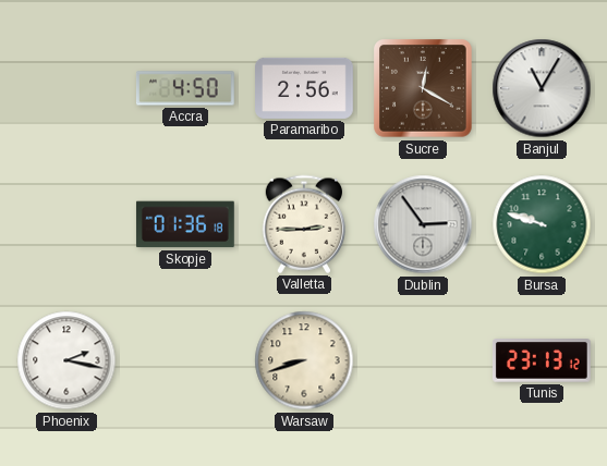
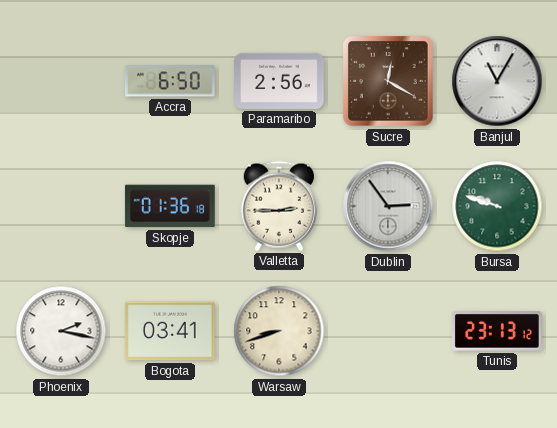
Accra: 4:50 -> 6:50
Bogota: none -> 03:41
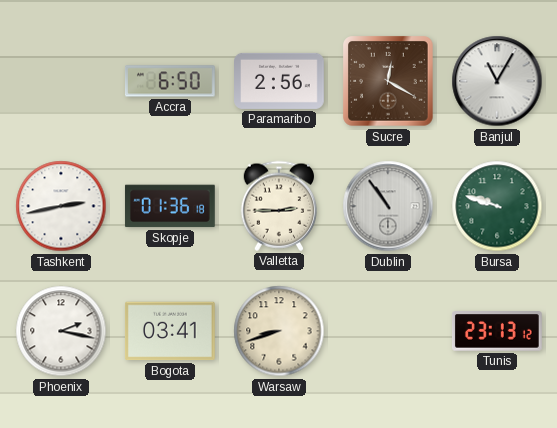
Tashkent: none -> 2:43
Dublin: 2:54 -> 10:54
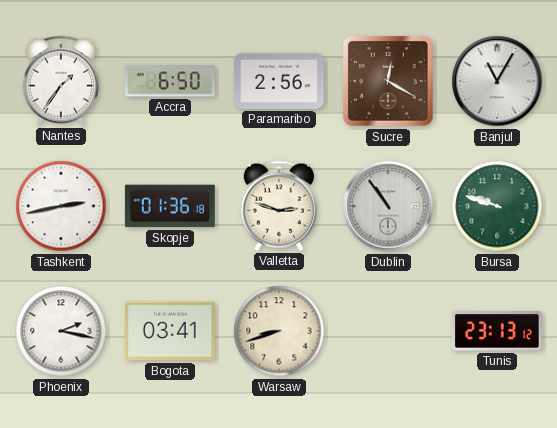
Nantes: none -> 1:36
Valletta: 2:45 -> 2:48
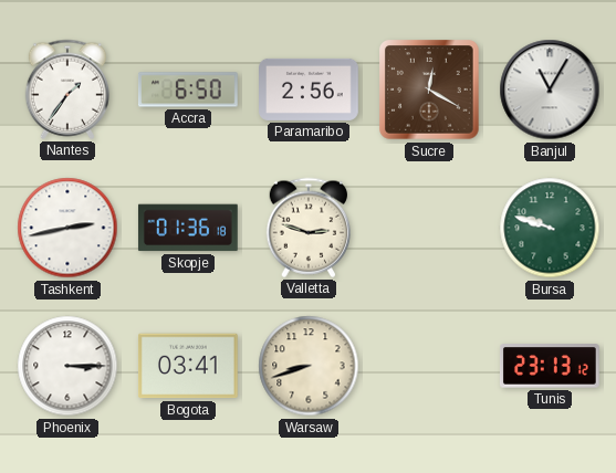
Dublin: 10:54 -> none
Phoenix: 2:17 -> 3:15
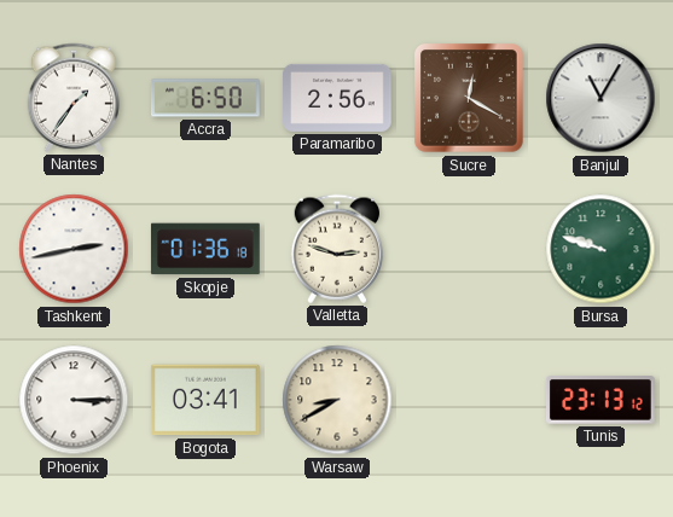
Warsaw: 8:42 -> 8:40
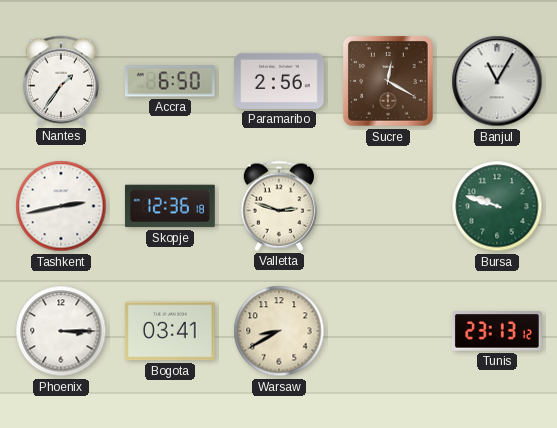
Skopje: 01:36 -> 12:36
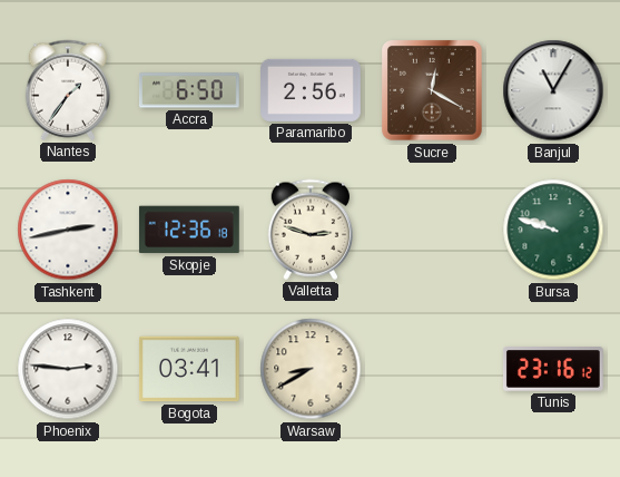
Phoenix: 3:15 -> 2:46
Tunis: 23:13 -> 23:16
